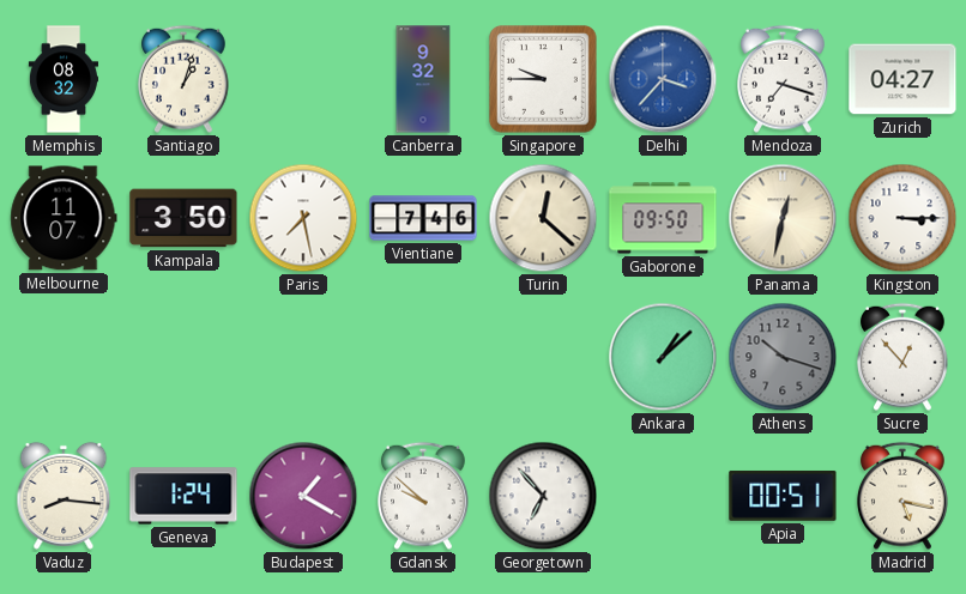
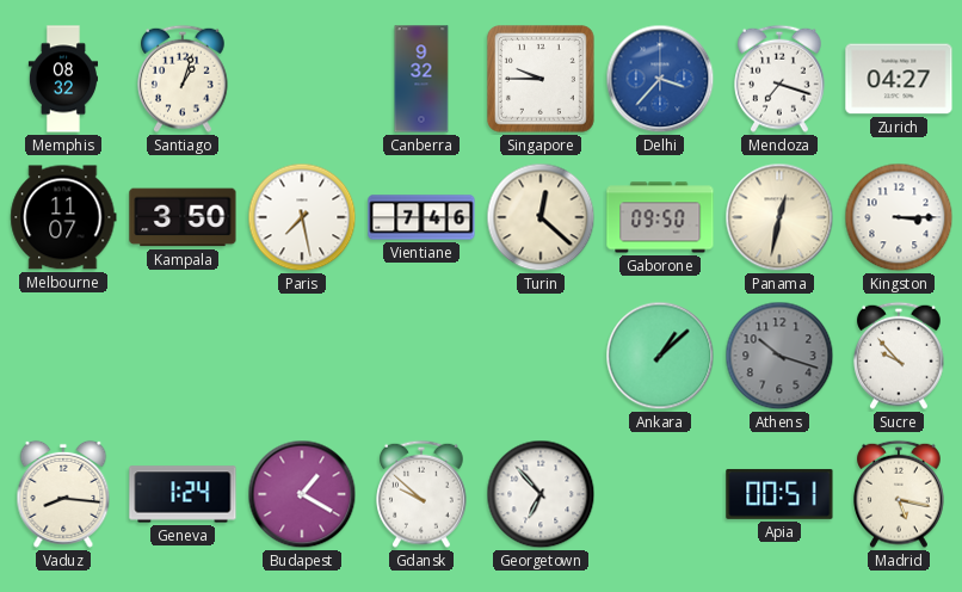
Sucre: 12:53 -> 9:53
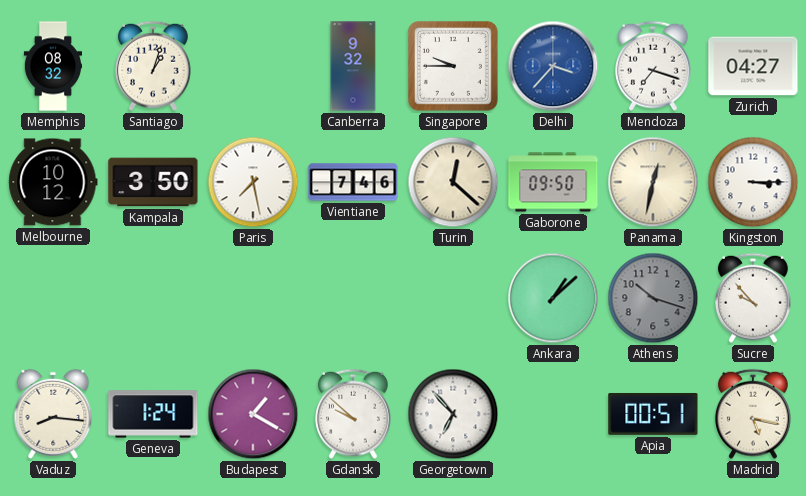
Melbourne: 11:07 -> 10:12
